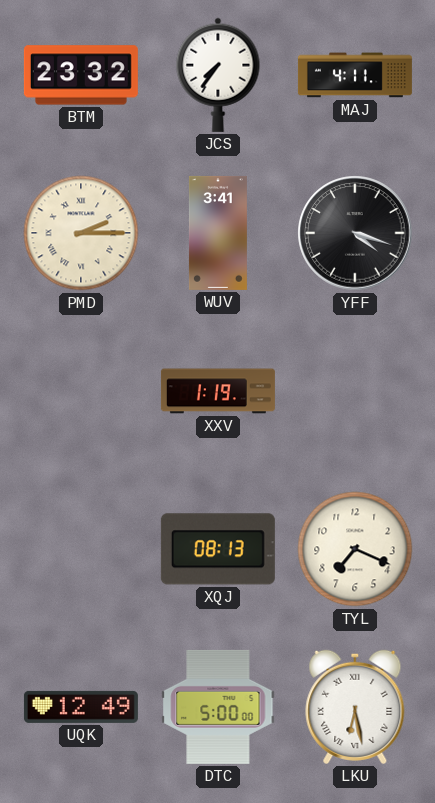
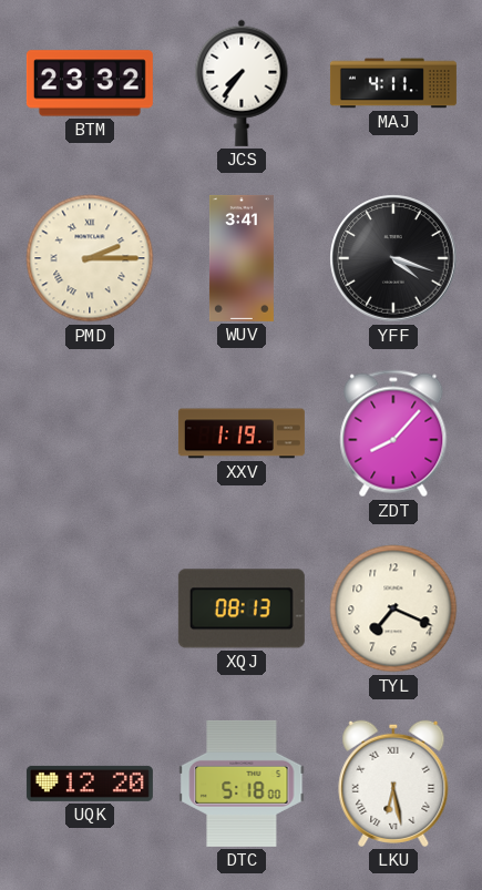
ZDT: none -> 8:07
UQK: 12:49 -> 12:20
DTC: 5:00 -> 5:18
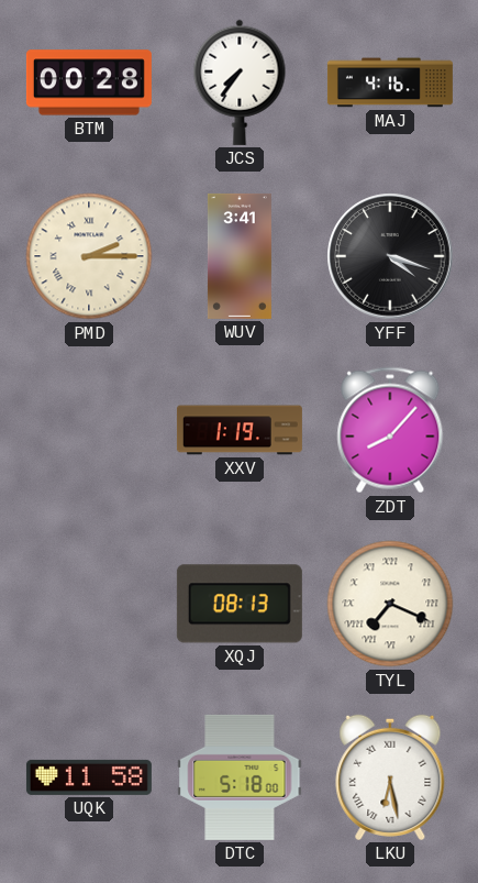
BTM: 23:32 -> 00:28
MAJ: 4:11 -> 4:16
TYL numerals: Arabic -> Roman
UQK: 12:20 -> 11:58
